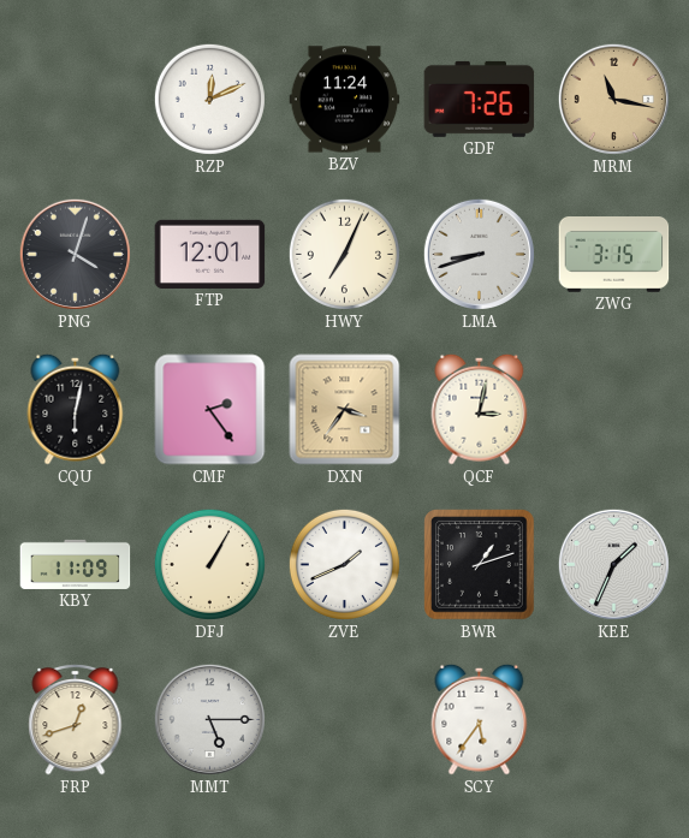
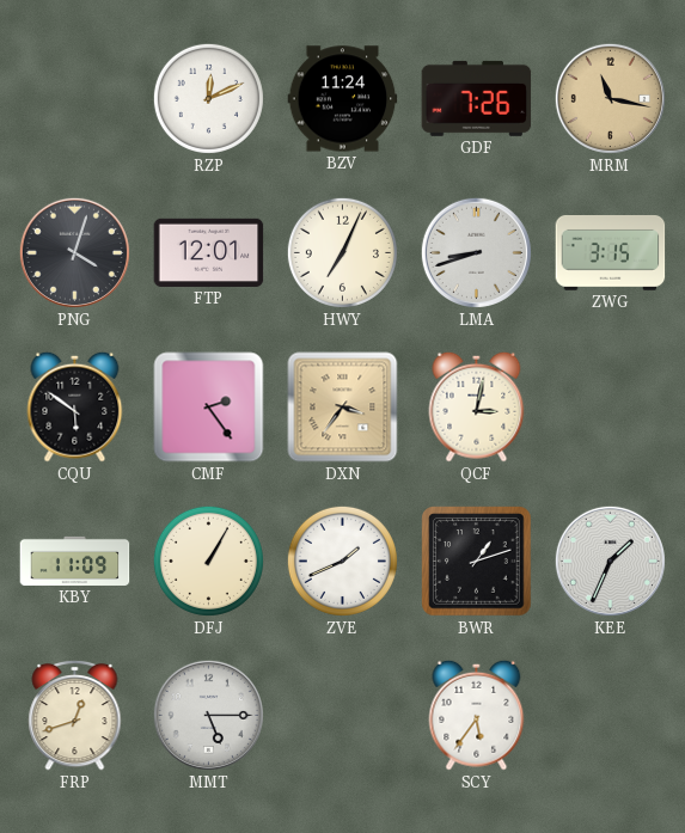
CQU: 6:02 -> 5:51
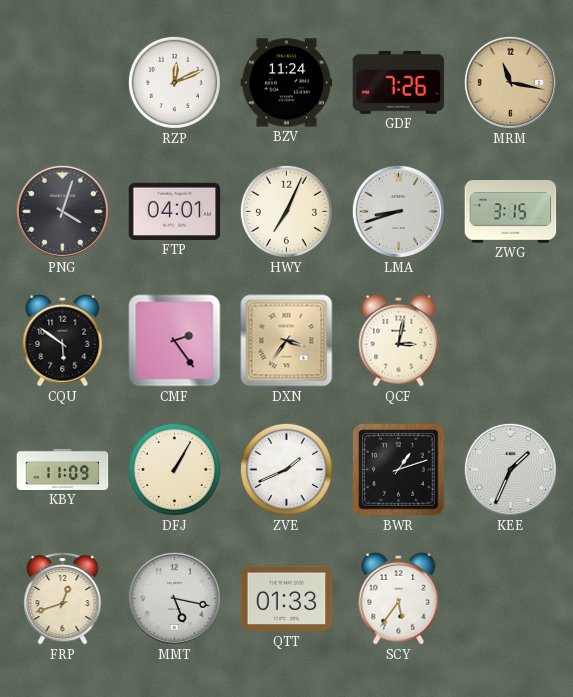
FTP: 12:01 -> 04:01
MMT: 5:15 -> 5:17
QTT: none -> 01:33
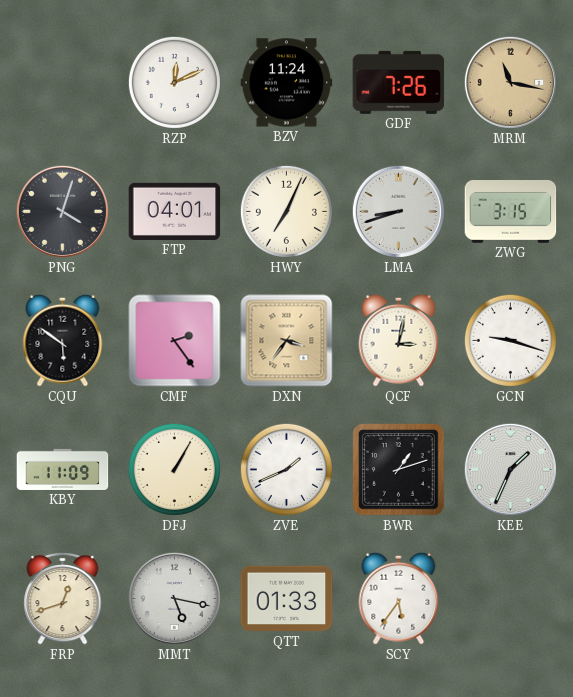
GCN: none -> 9:18
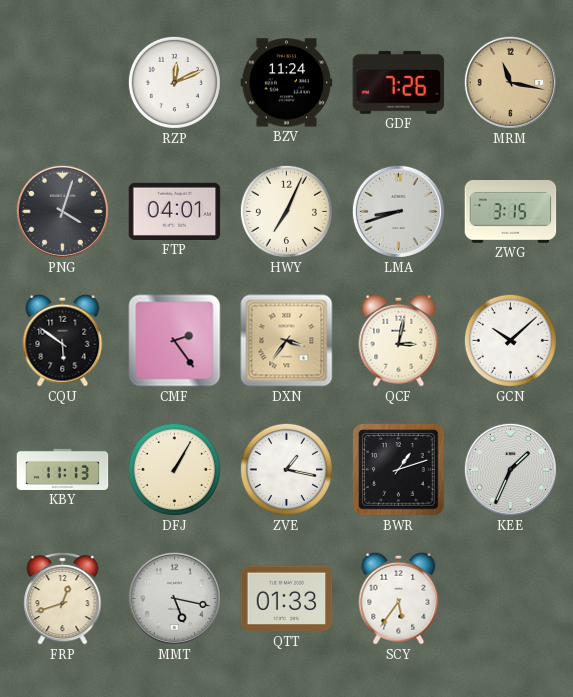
GCN: 9:18 -> 10:08
KBY: 11:09 -> 11:13
ZVE: 1:41 -> 1:17
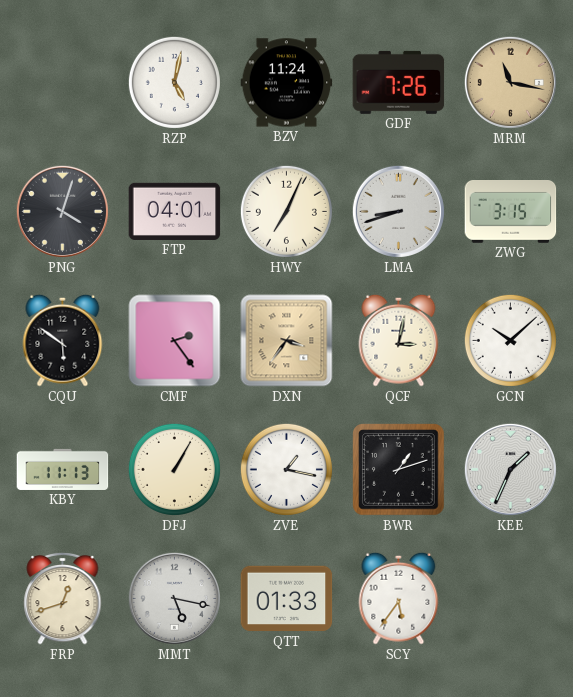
RZP: 12:11 -> 5:02
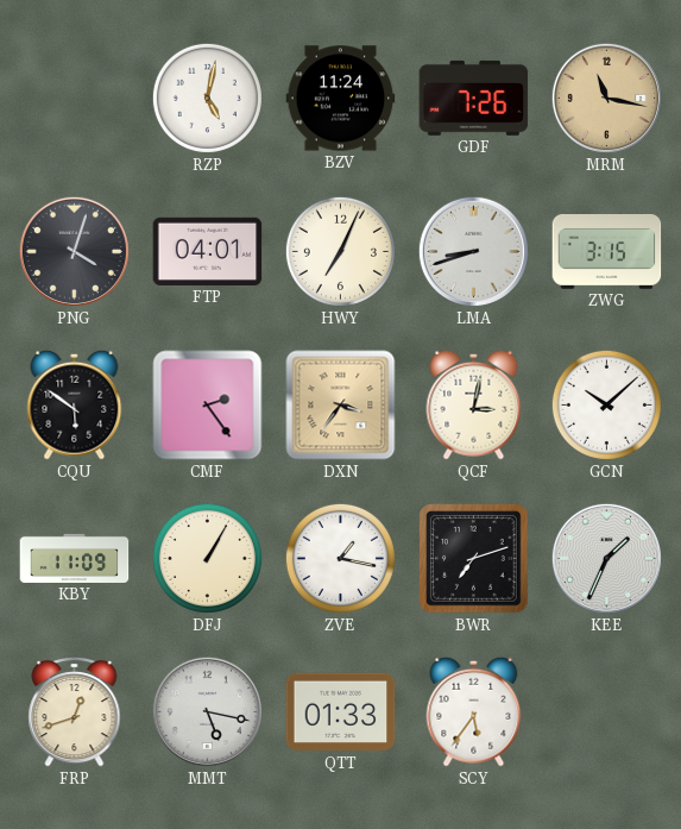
KBY: 11:13 -> 11:09
BWR: 1:12 -> 7:12
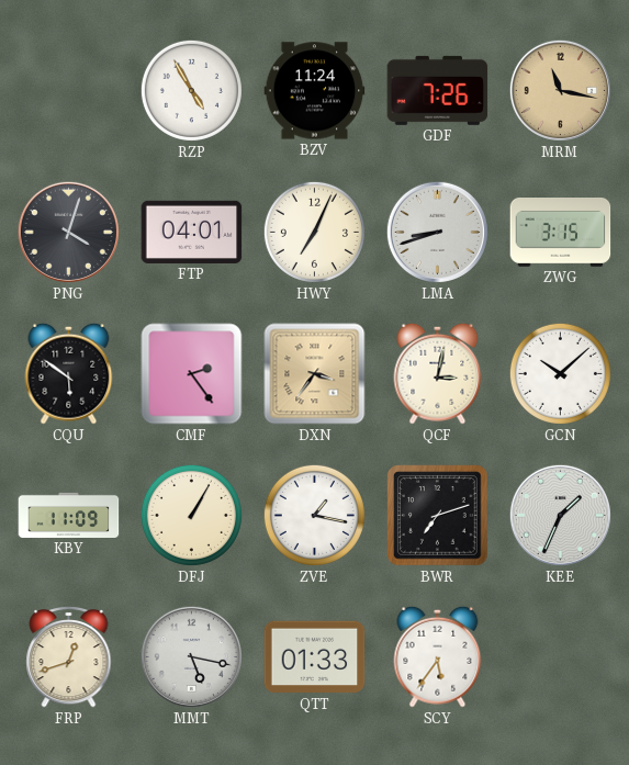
RZP: 5:02 -> 4:55
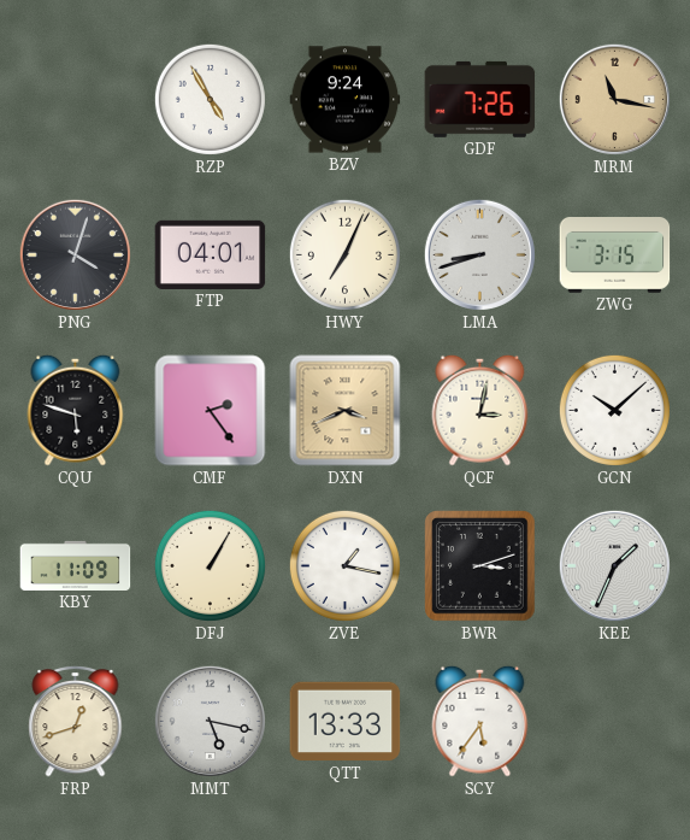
BZV: 11:24 -> 9:24
CQU: 5:51 -> 5:48
DXN: 3:36 -> 3:41
BWR: 7:12 -> 3:12
QTT: 01:33 -> 13:33
